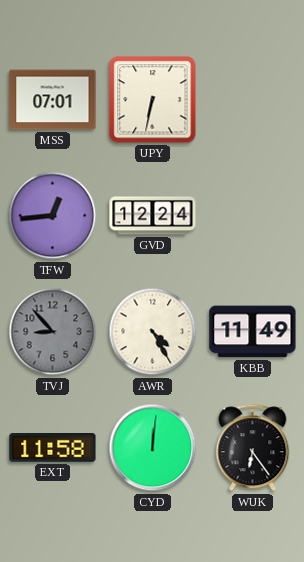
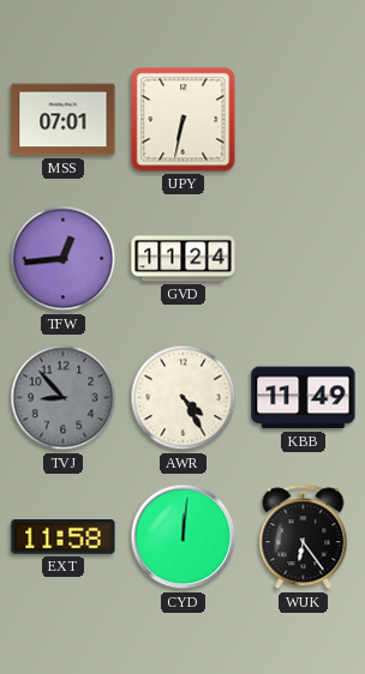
GVD: 12:24 -> 11:24
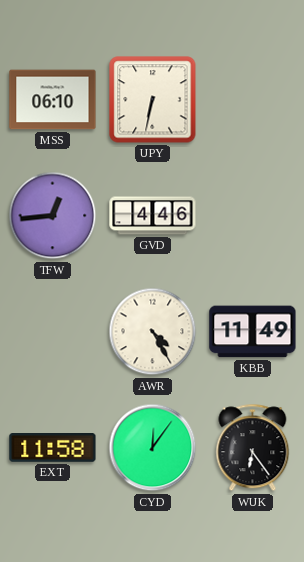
MSS: 07:01 -> 06:10
GVD: 11:24 -> 4:46
TVJ: 8:53 -> none
CYD: 12:01 -> 12:06
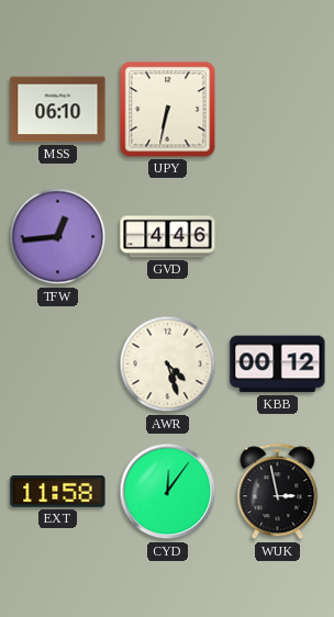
AWR: 4:25 -> 4:27
KBB: 11:49 -> 00:12
WUK: 6:24 -> 2:58
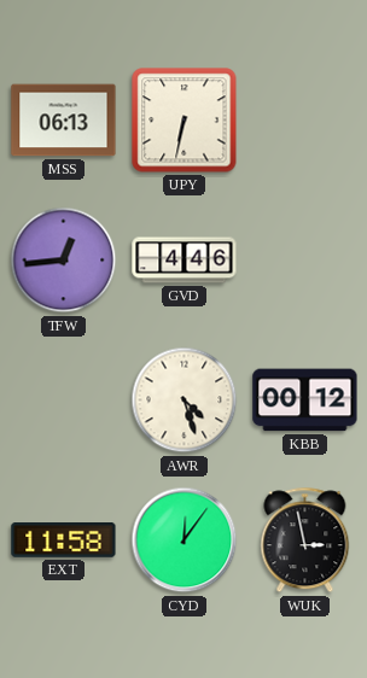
MSS: 06:10 -> 06:13
